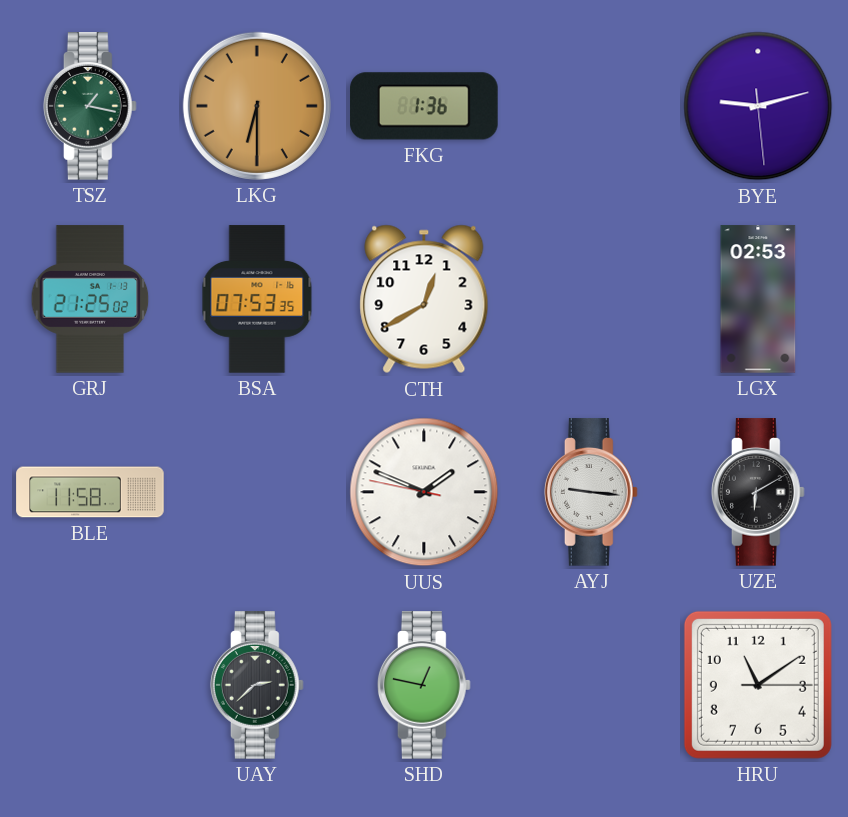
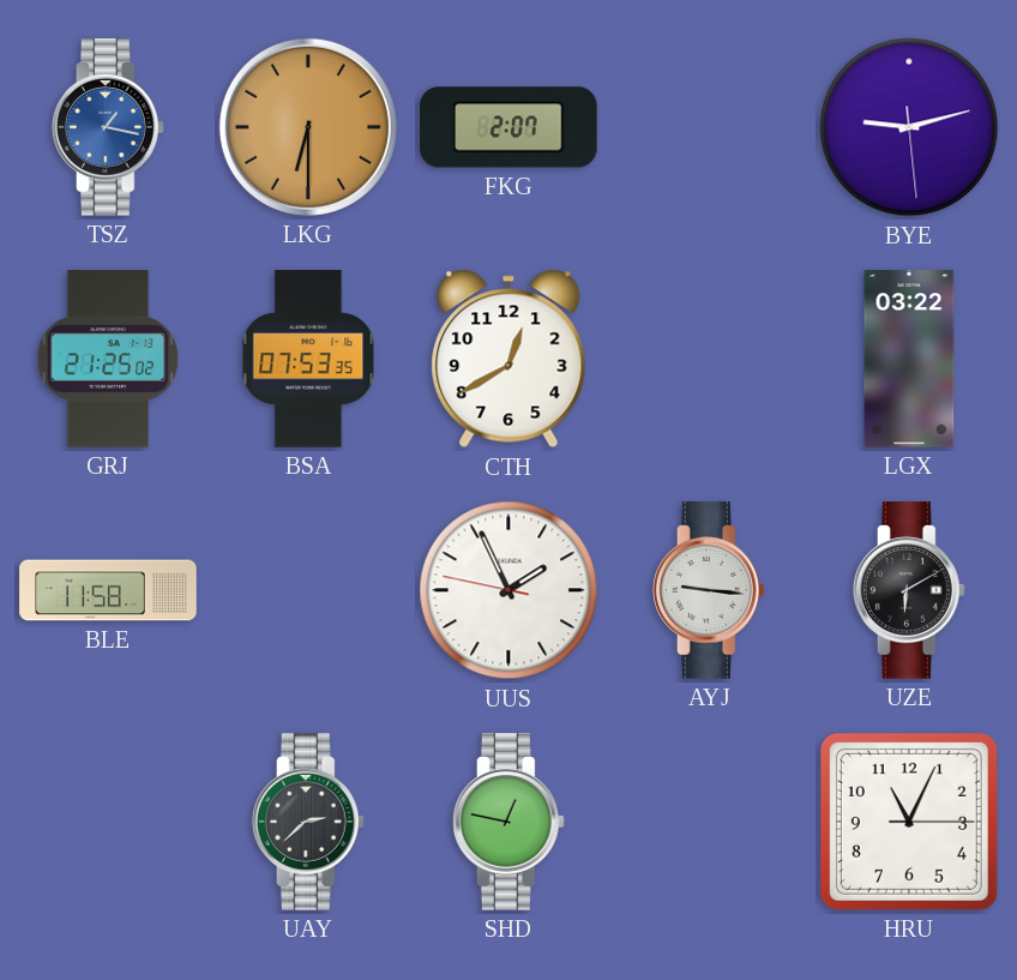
TSZ dial: green -> blue
FKG: 1:36 -> 2:07
LGX: 02:53 -> 03:22
UUS: 1:48 -> 1:55
HRU: 11:09 -> 11:04
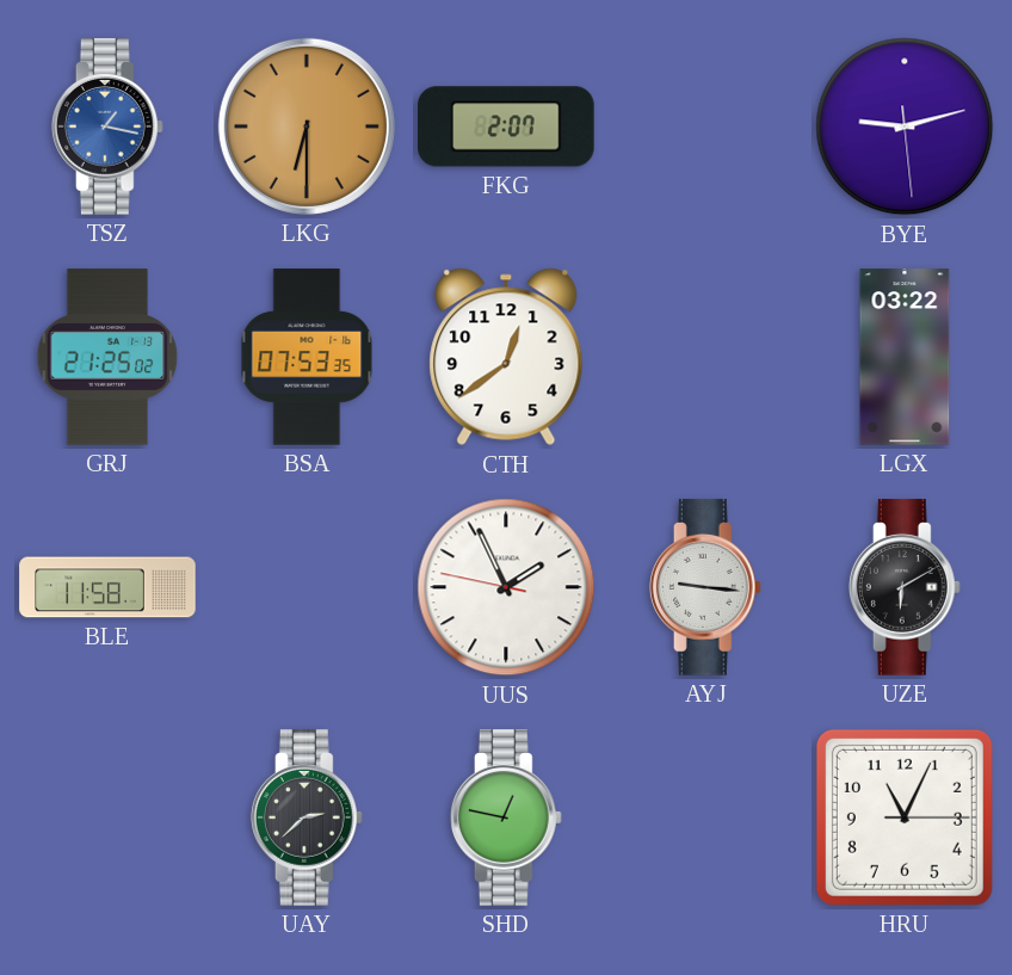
CTH: 12:40 -> 12:39
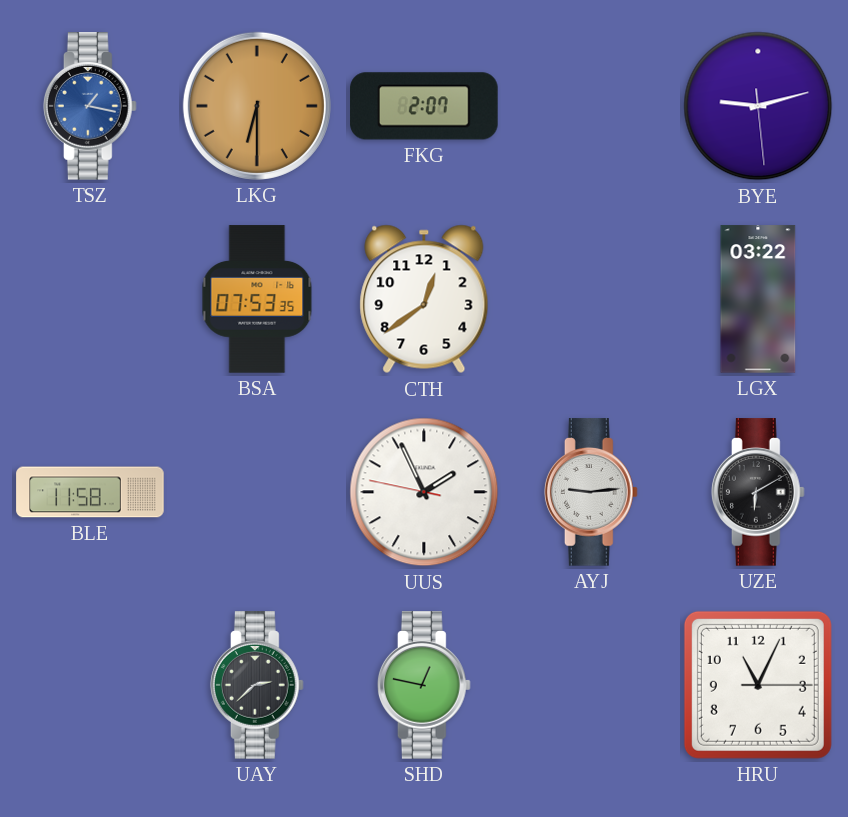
GRJ: 21:25 -> none
AYJ: 9:16 -> 9:14
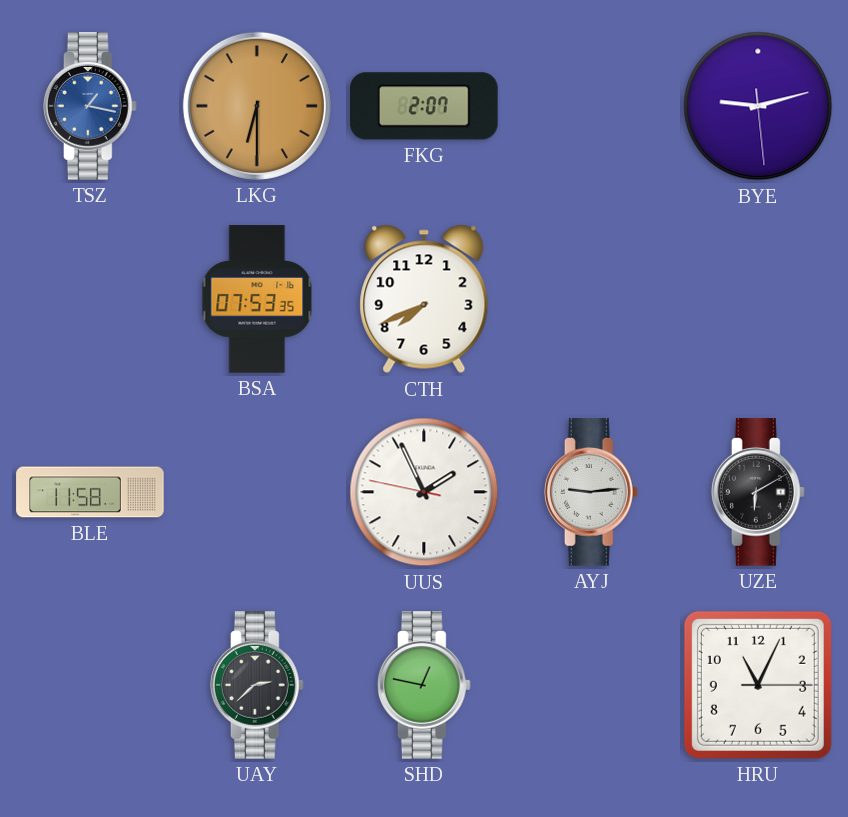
CTH: 12:39 -> 7:41
LGX: 03:22 -> none
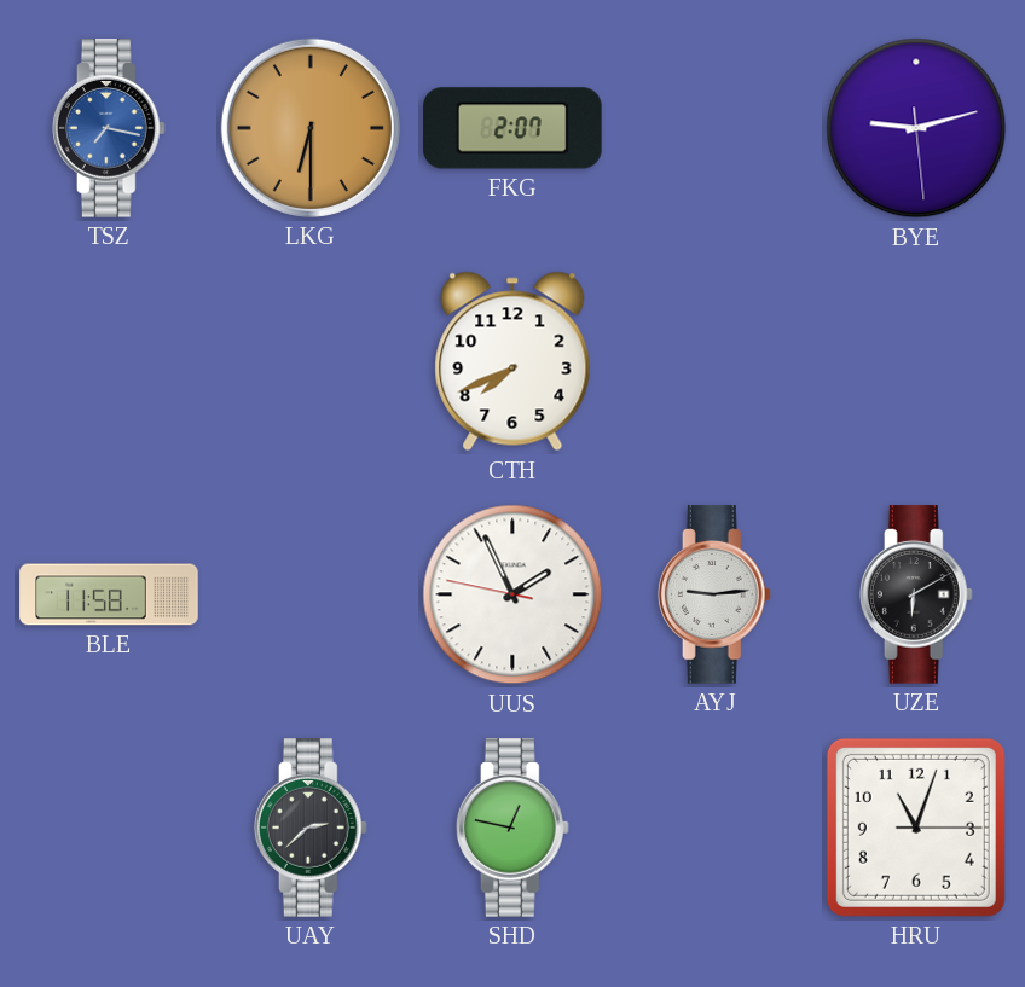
TSZ: 1:17 -> 7:17
BSA: 07:53 -> none
HRU: 11:04 -> 11:03
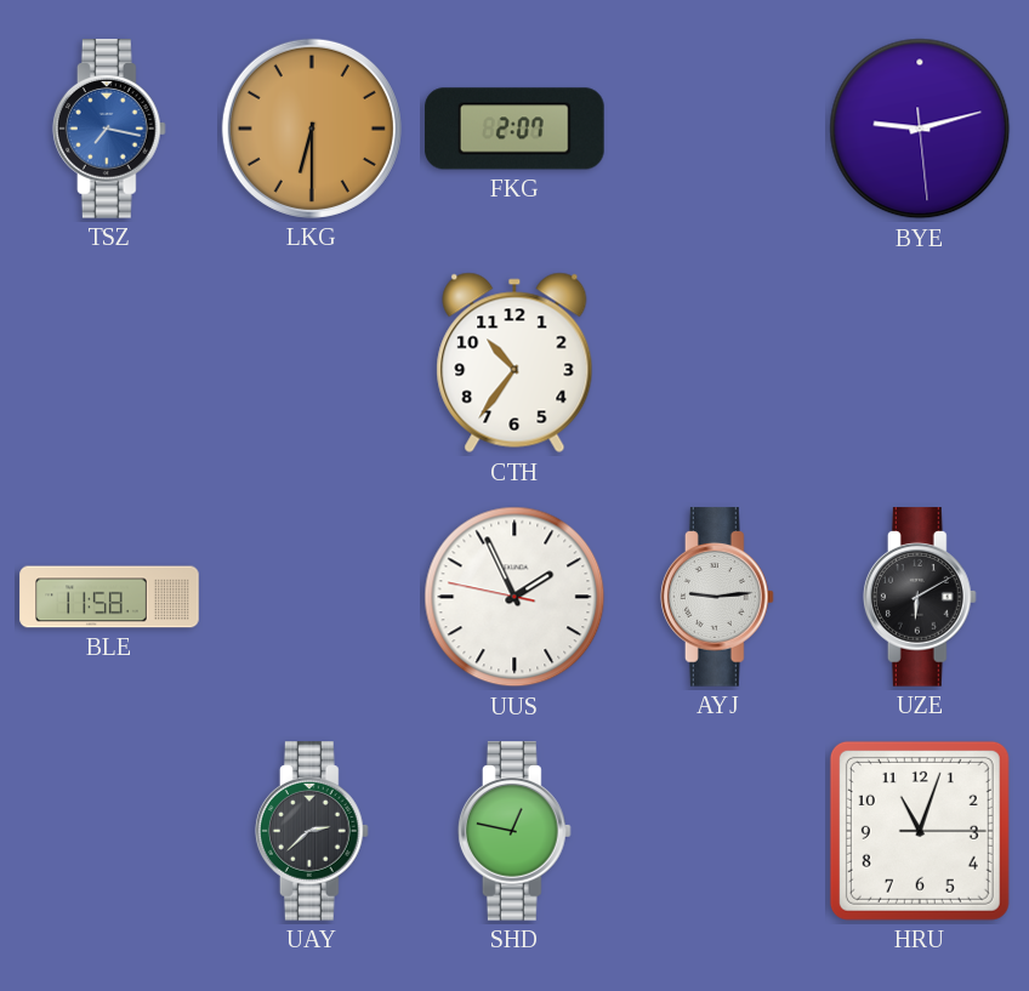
CTH: 7:41 -> 10:36
